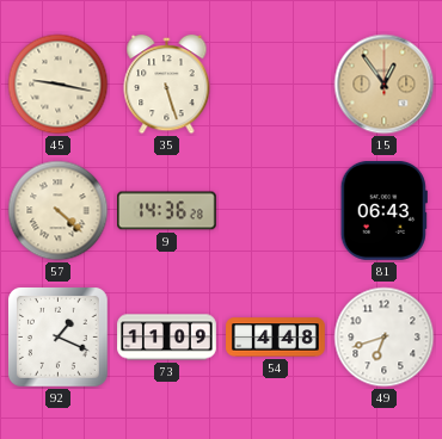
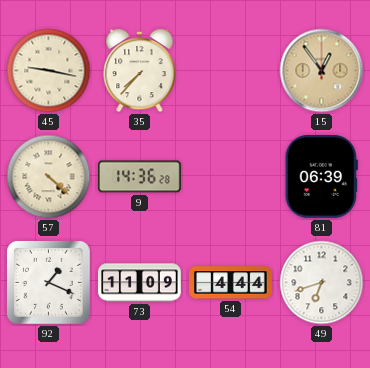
35: 5:27 -> 7:37
81: 06:43 -> 06:39
54: 4:48 -> 4:44
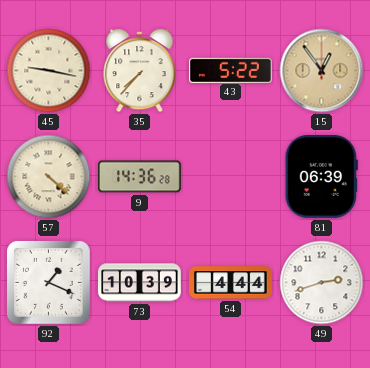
43: none -> 5:22
73: 11:09 -> 10:39
49: 6:42 -> 2:42
